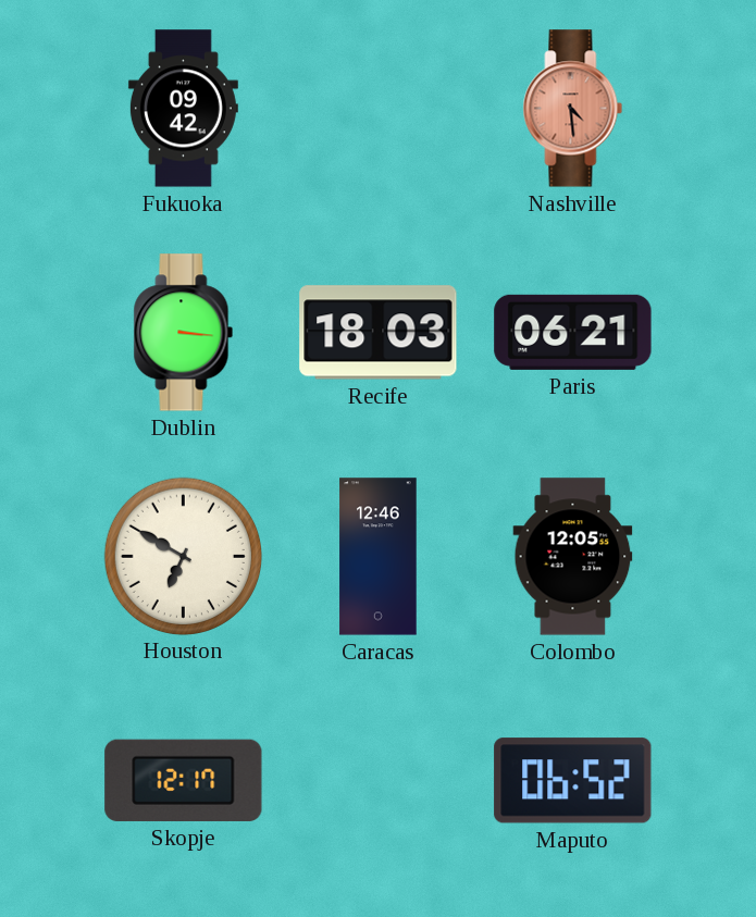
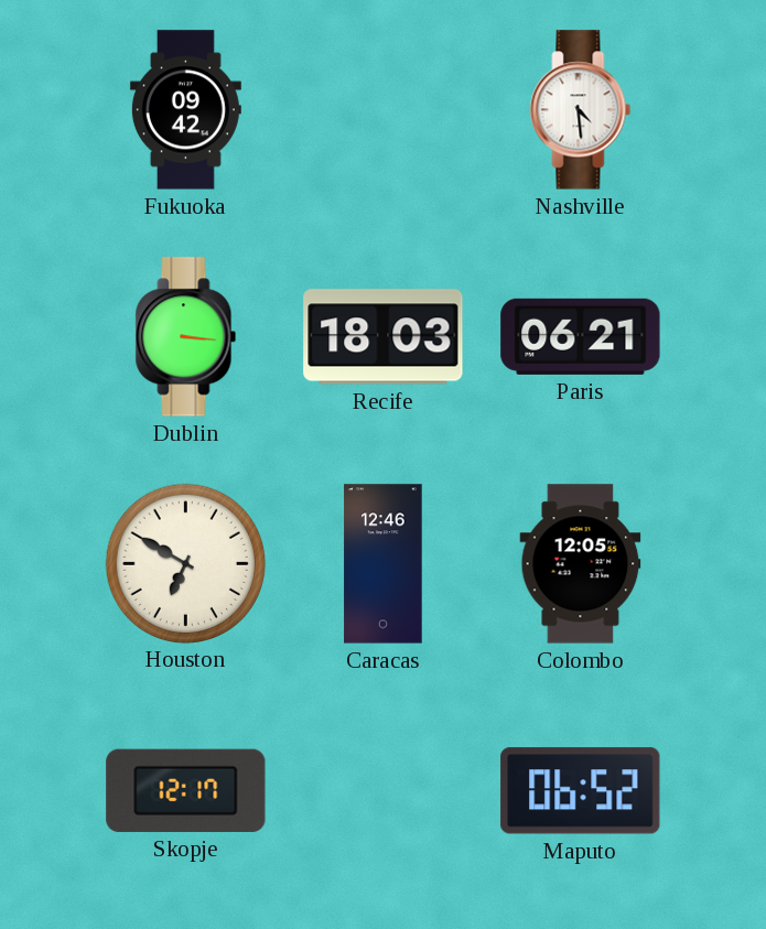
Nashville dial: salmon -> white
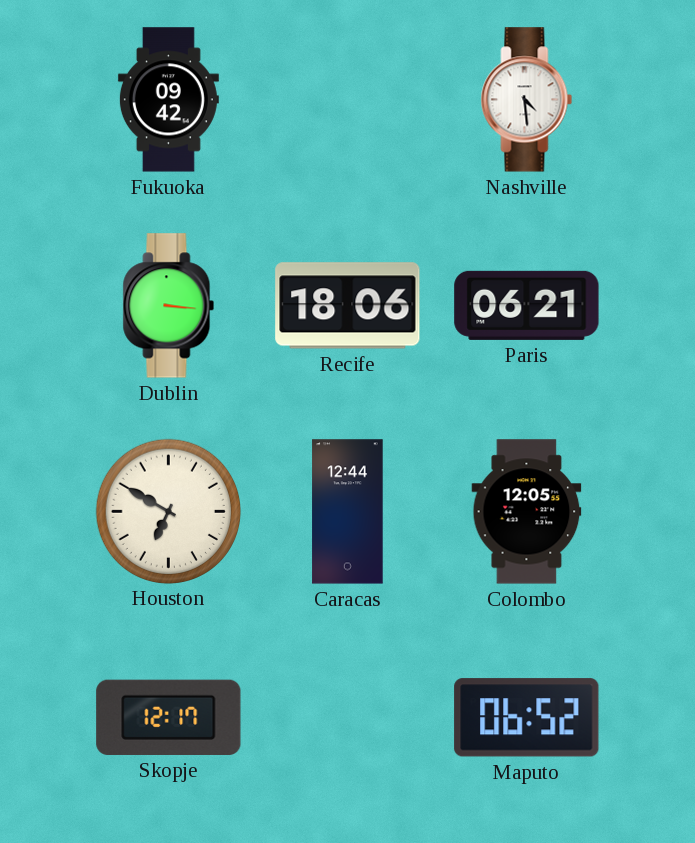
Recife: 18:03 -> 18:06
Caracas: 12:46 -> 12:44
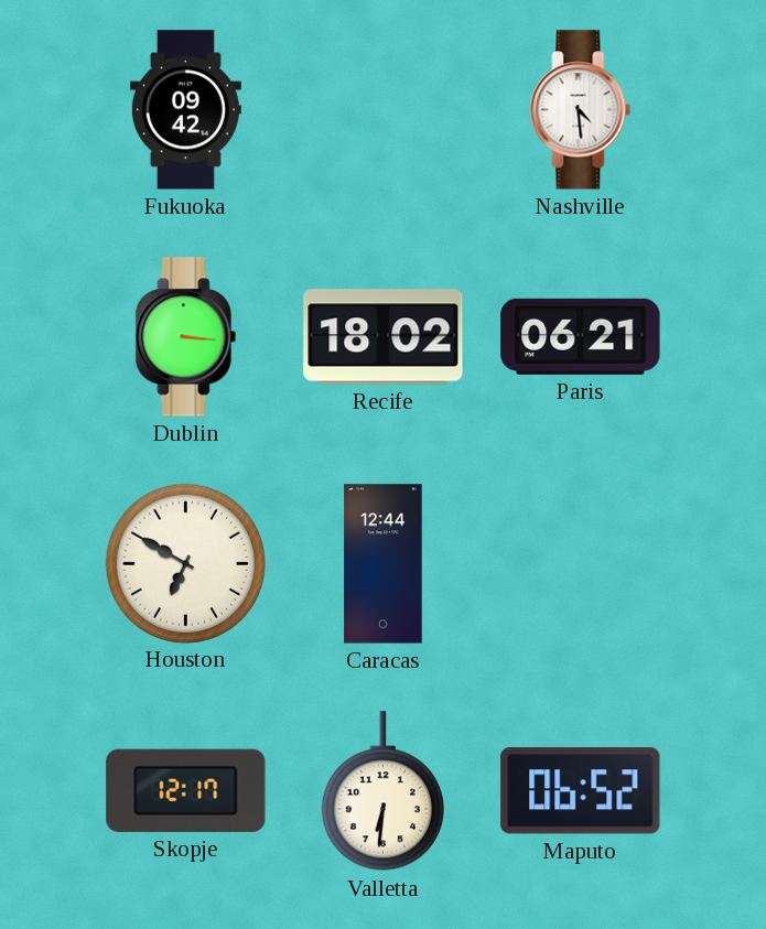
Recife: 18:06 -> 18:02
Colombo: 12:05 -> none
Valletta: none -> 6:31
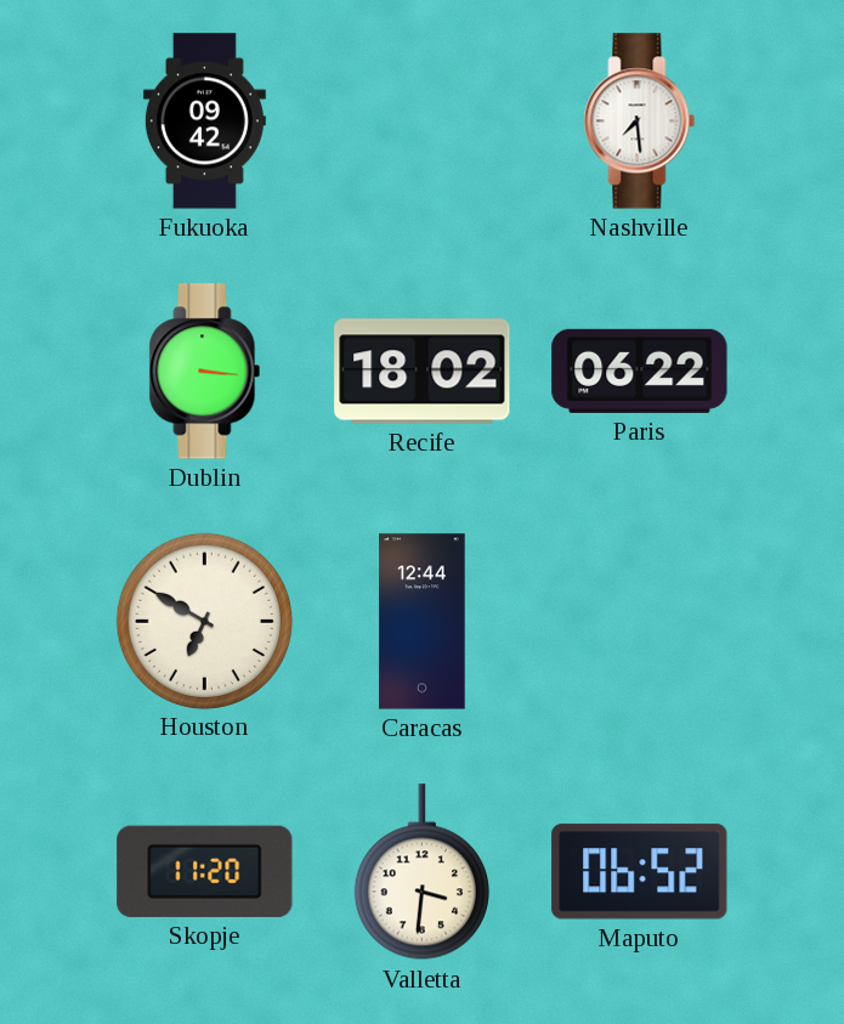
Nashville: 4:29 -> 7:29
Paris: 06:21 -> 06:22
Skopje: 12:17 -> 11:20
Valletta: 6:31 -> 3:31
